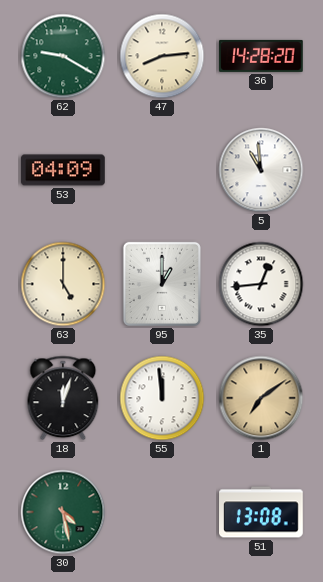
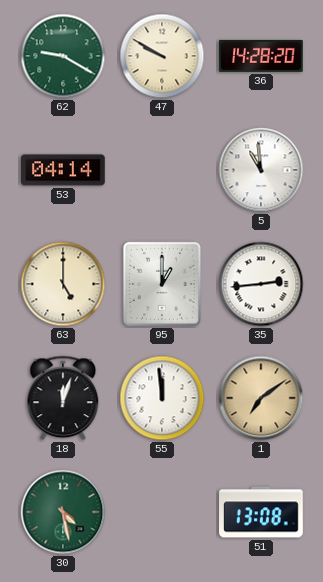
47: 8:14 -> 9:50
53: 04:09 -> 04:14
35: 12:44 -> 2:44
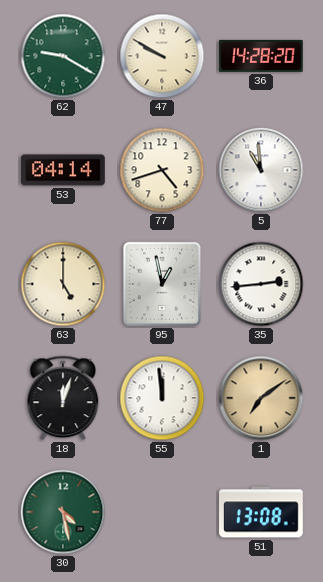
77: none -> 4:42
95: 1:00 -> 12:58
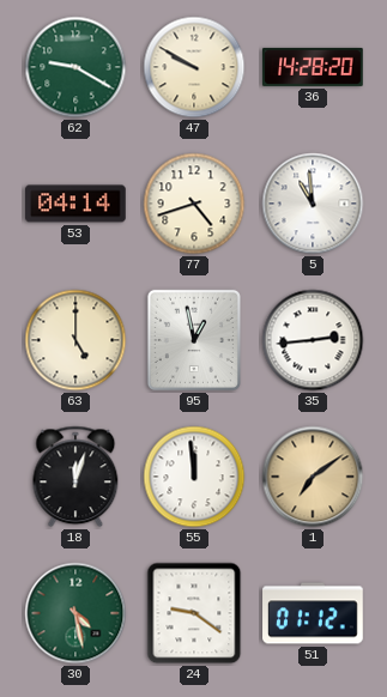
24: none -> 9:21
51: 13:08 -> 01:12
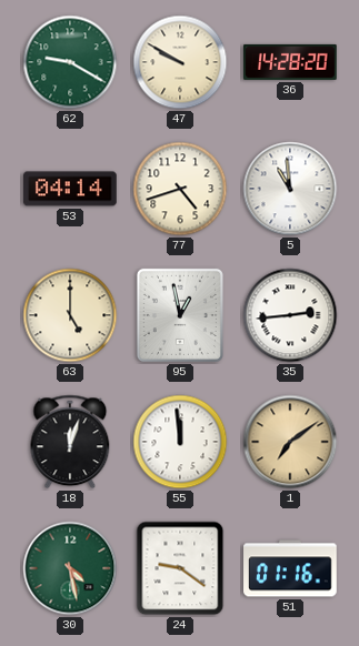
51: 01:12 -> 01:16
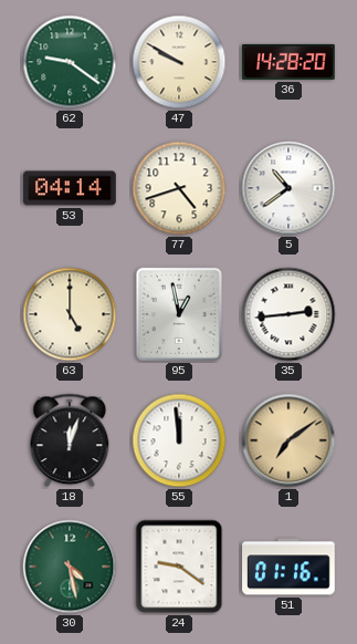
62: 9:20 -> 9:21
5: 10:59 -> 10:39
